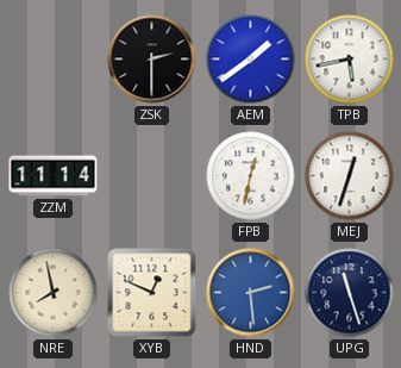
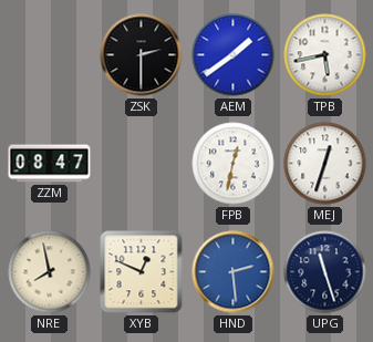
ZZM: 11:14 -> 08:47
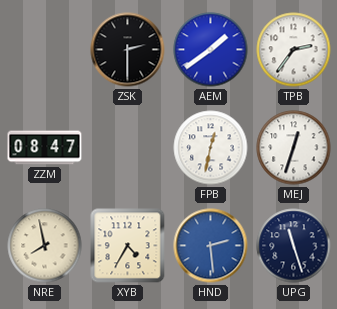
TPB: 5:43 -> 2:36
XYB: 12:49 -> 4:35
